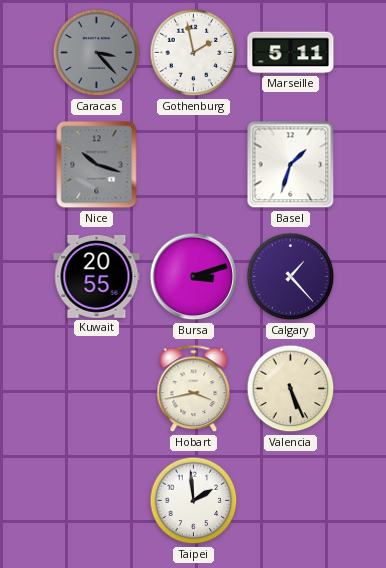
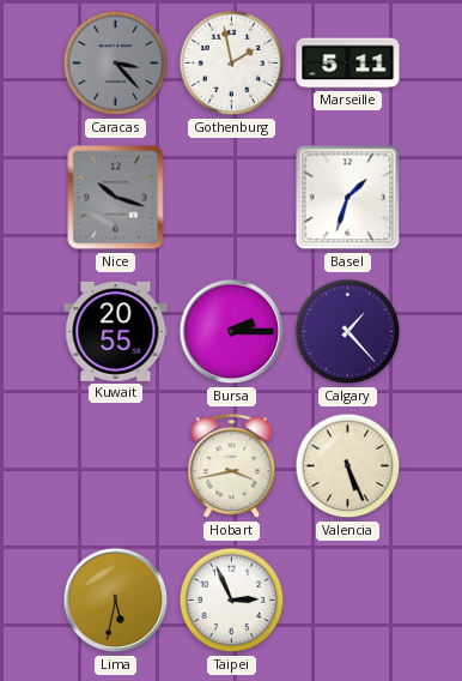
Bursa: 3:12 -> 2:15
Lima: none -> 5:32
Taipei: 1:59 -> 2:56
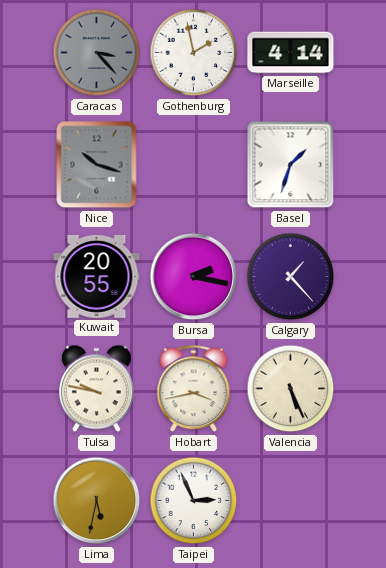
Marseille: 5:11 -> 4:14
Bursa: 2:15 -> 2:17
Tulsa: none -> 9:47
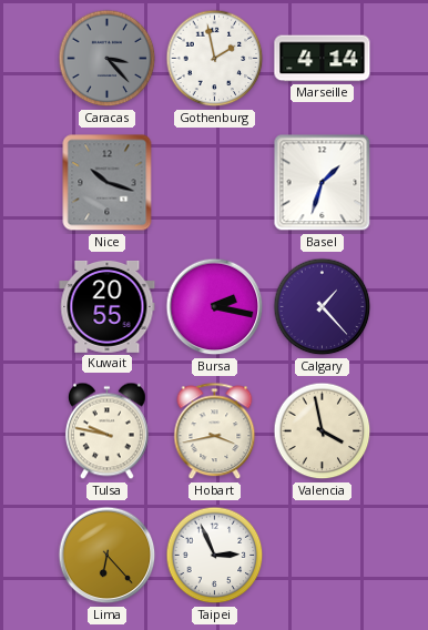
Valencia: 5:26 -> 3:58
Lima: 5:32 -> 6:23
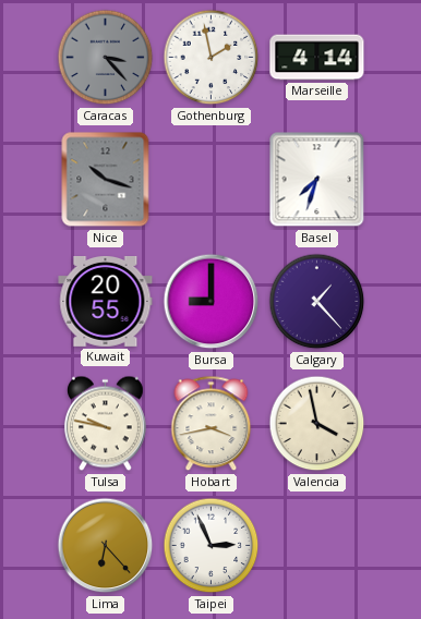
Basel: 1:33 -> 7:33
Bursa: 2:17 -> 9:00
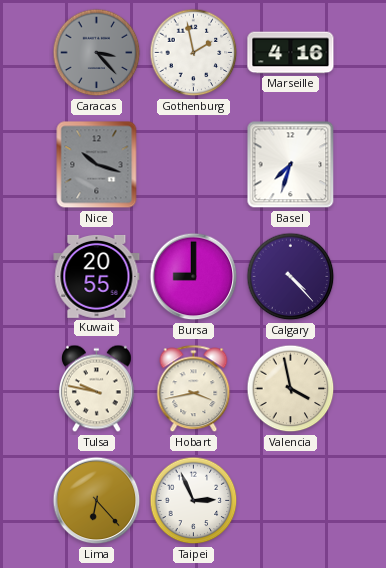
Marseille: 4:14 -> 4:16
Calgary: 1:23 -> 4:23
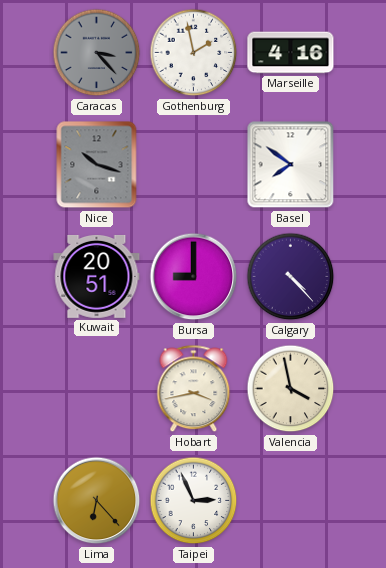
Basel: 7:33 -> 7:51
Kuwait: 20:55 -> 20:51
Tulsa: 9:47 -> none
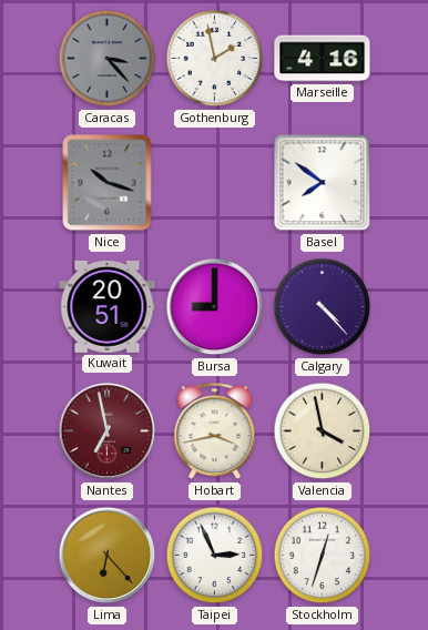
Nantes: none -> 6:58
Stockholm: none -> 12:33
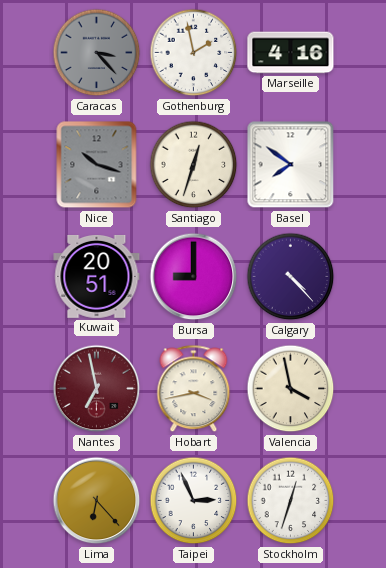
Santiago: none -> 12:33
